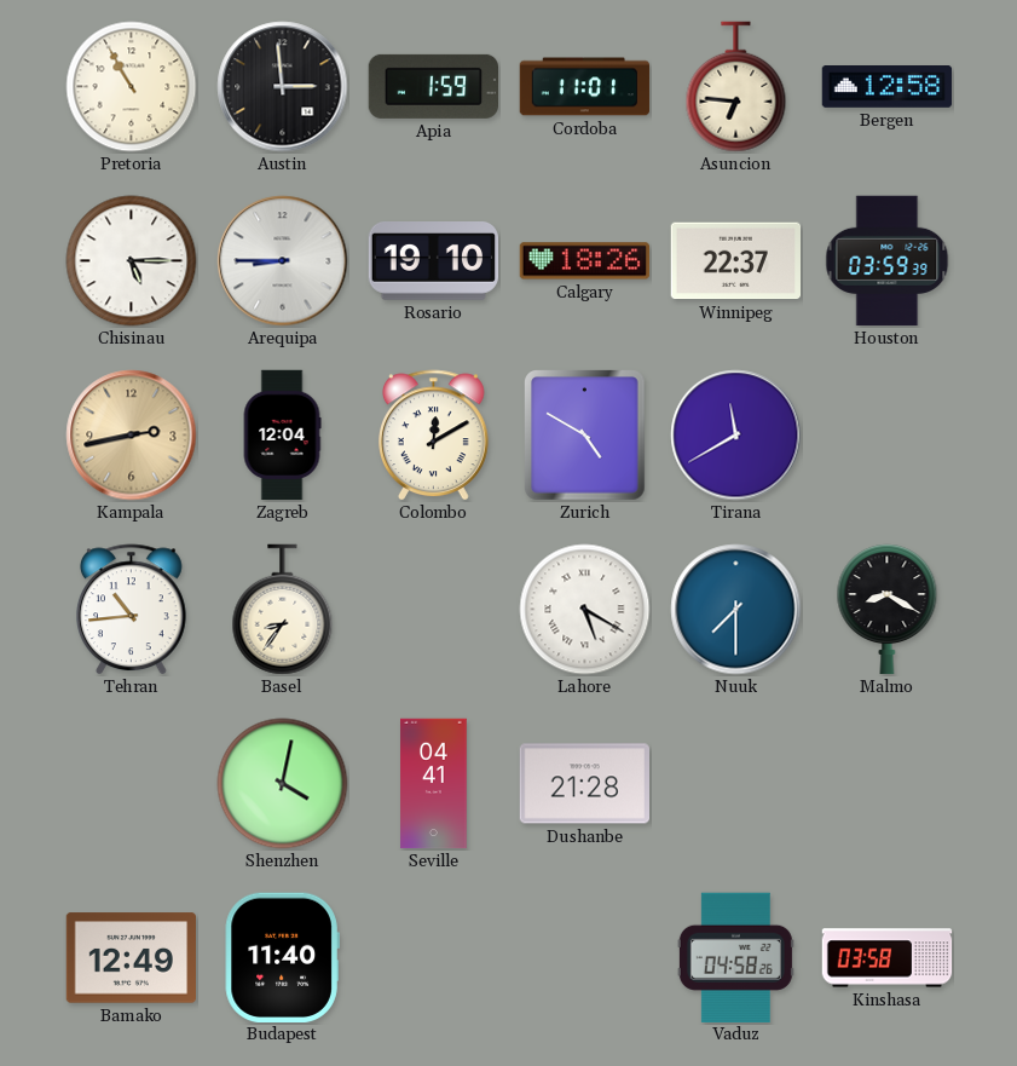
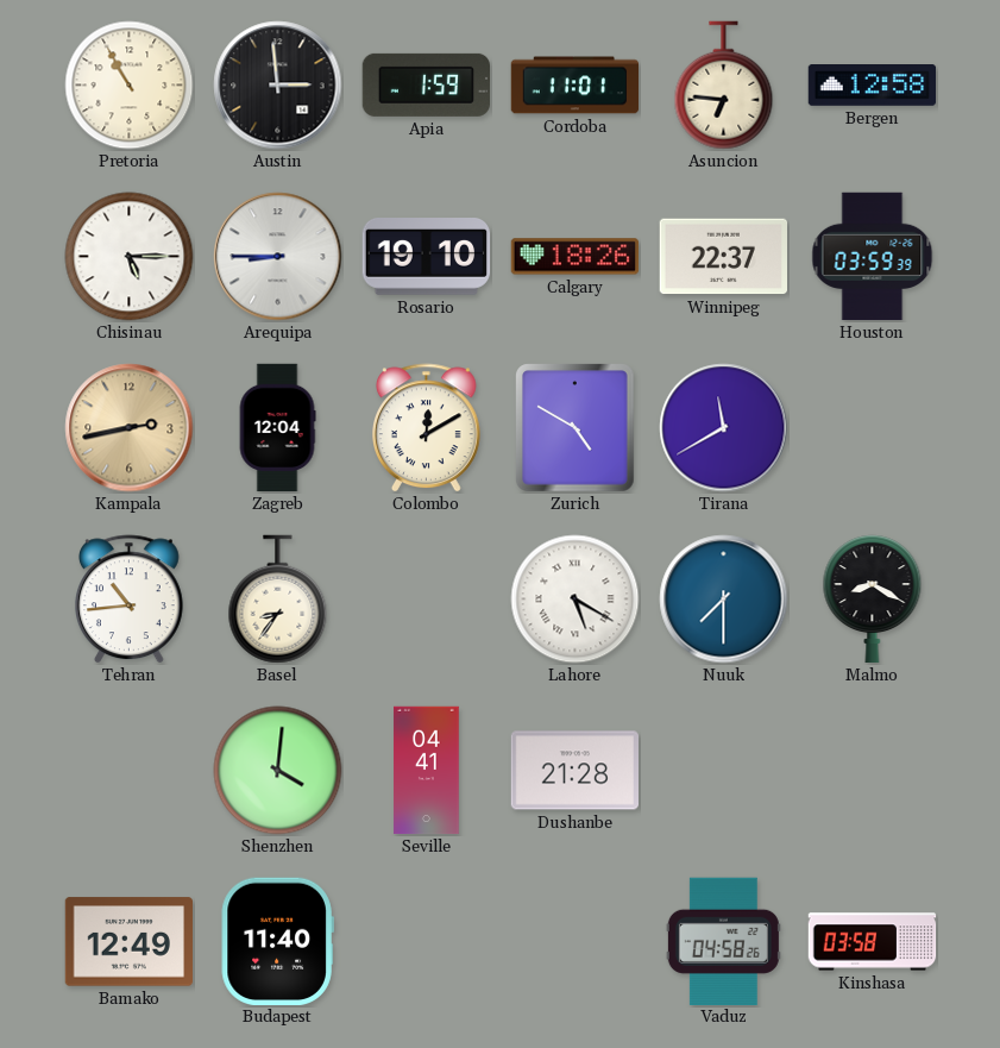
Shenzhen: 4:02 -> 4:01
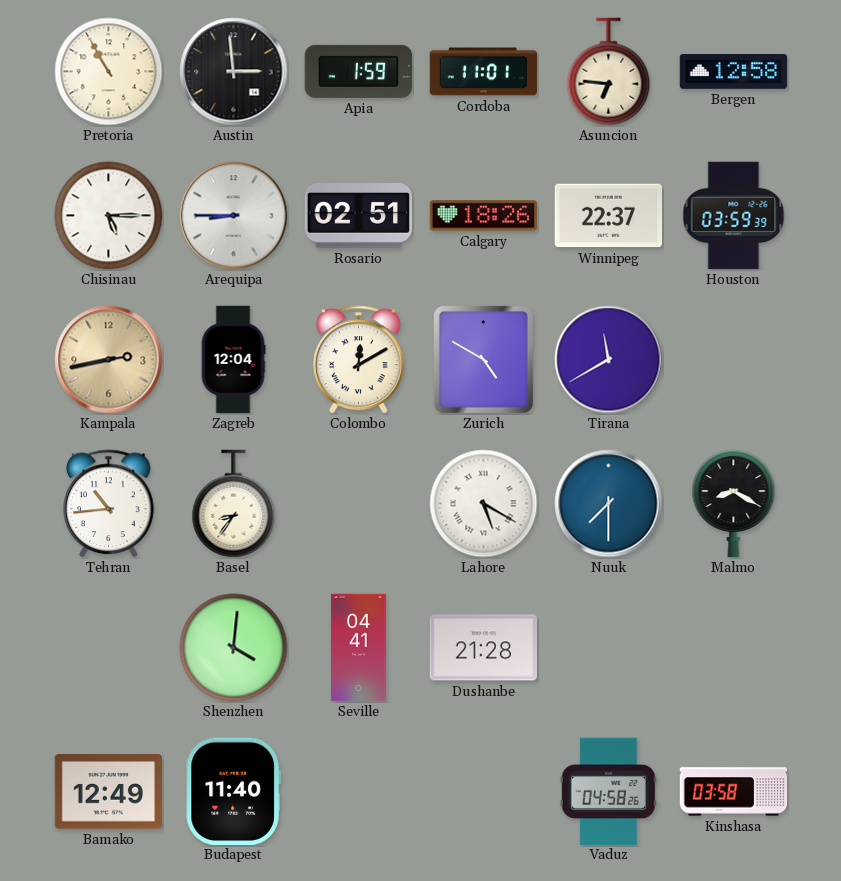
Rosario: 19:10 -> 02:51
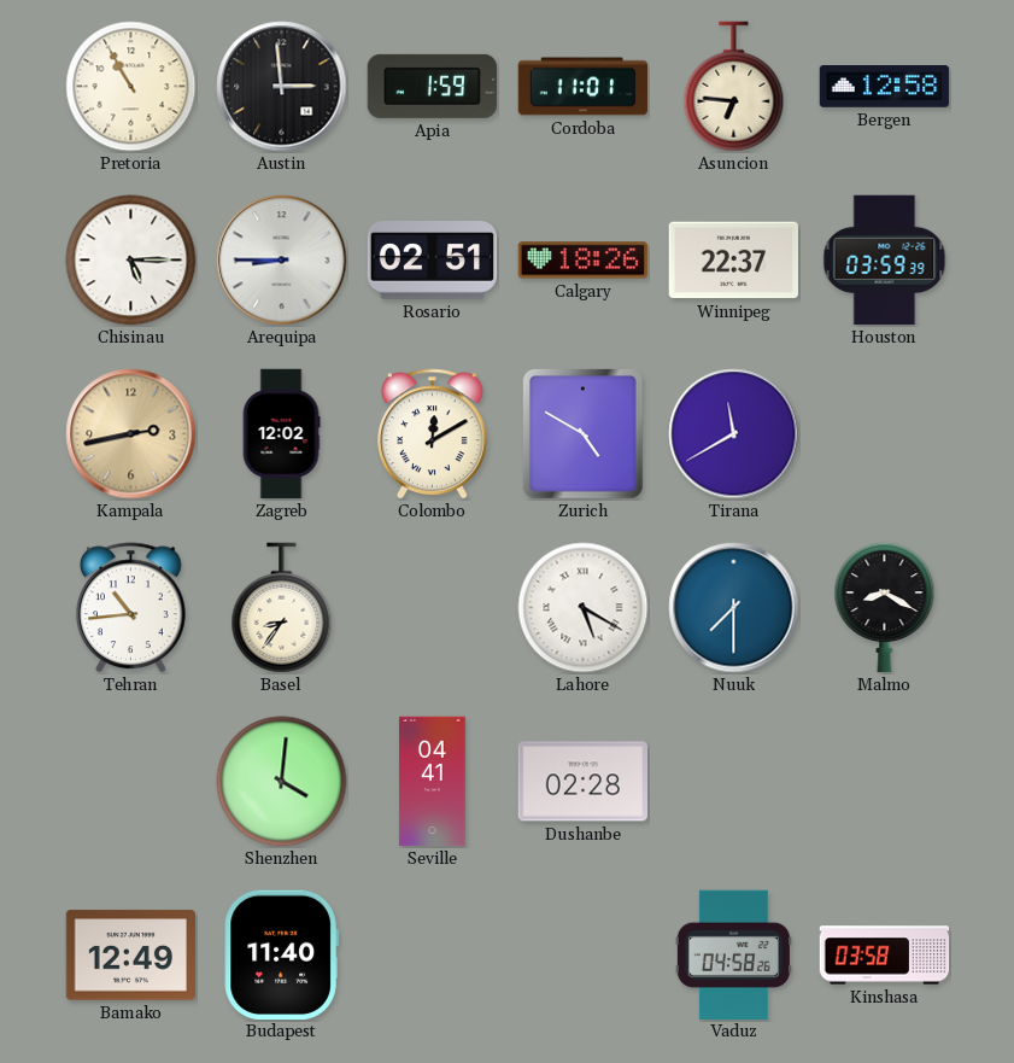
Zagreb: 12:04 -> 12:02
Dushanbe: 21:28 -> 02:28
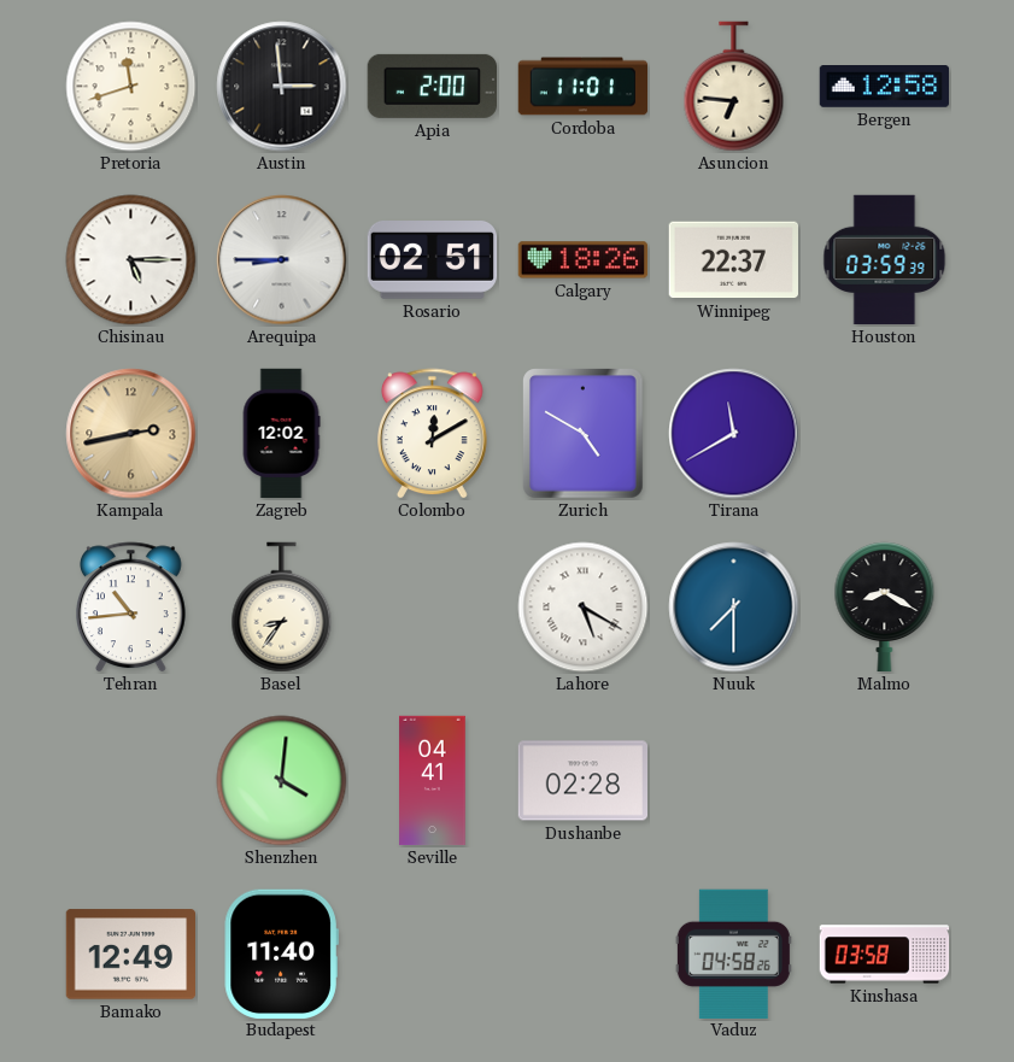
Pretoria: 10:55 -> 11:42
Apia: 1:59 -> 2:00
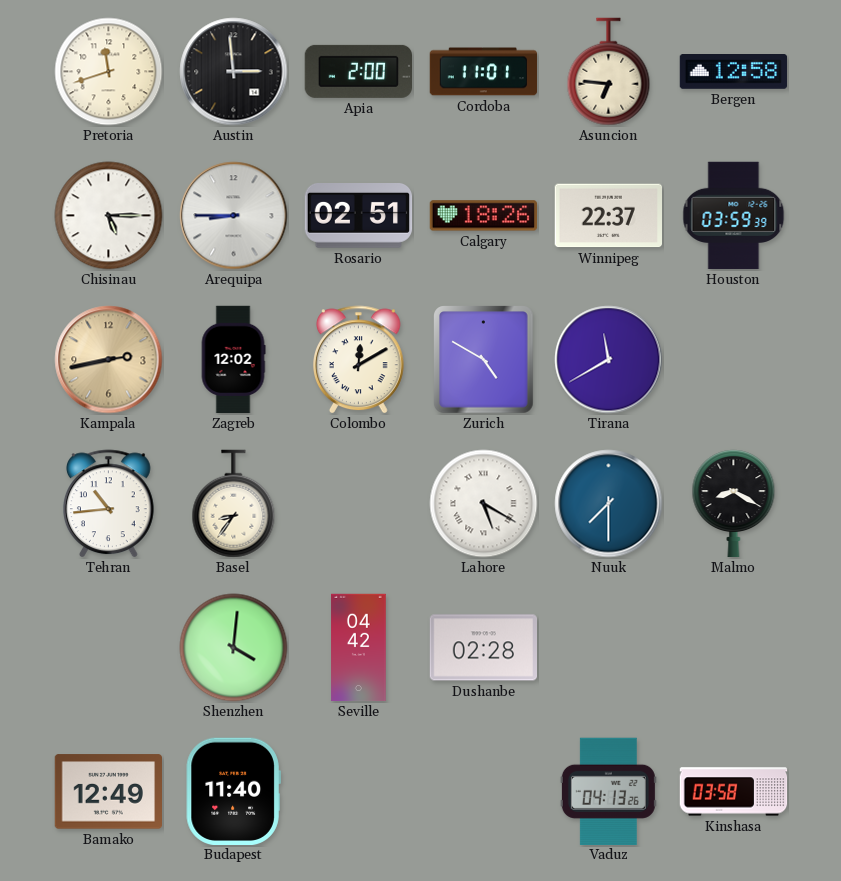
Seville: 04:41 -> 04:42
Vaduz: 04:58 -> 04:13
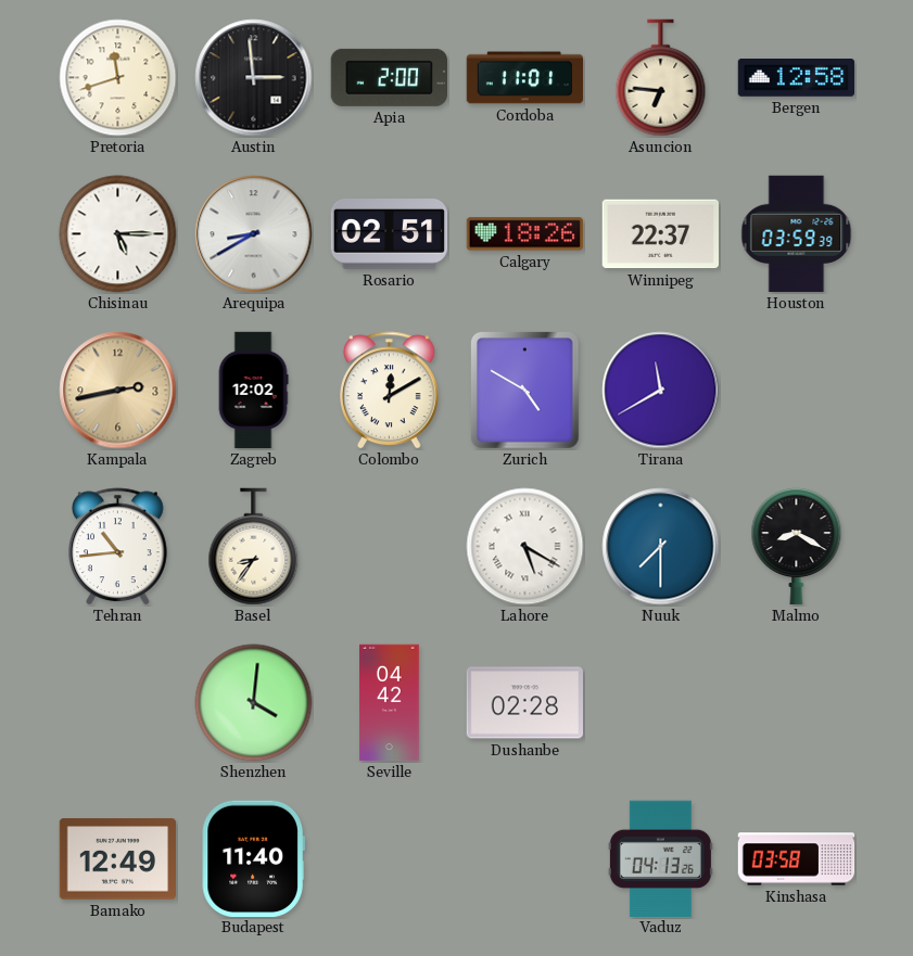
Arequipa: 8:45 -> 8:40
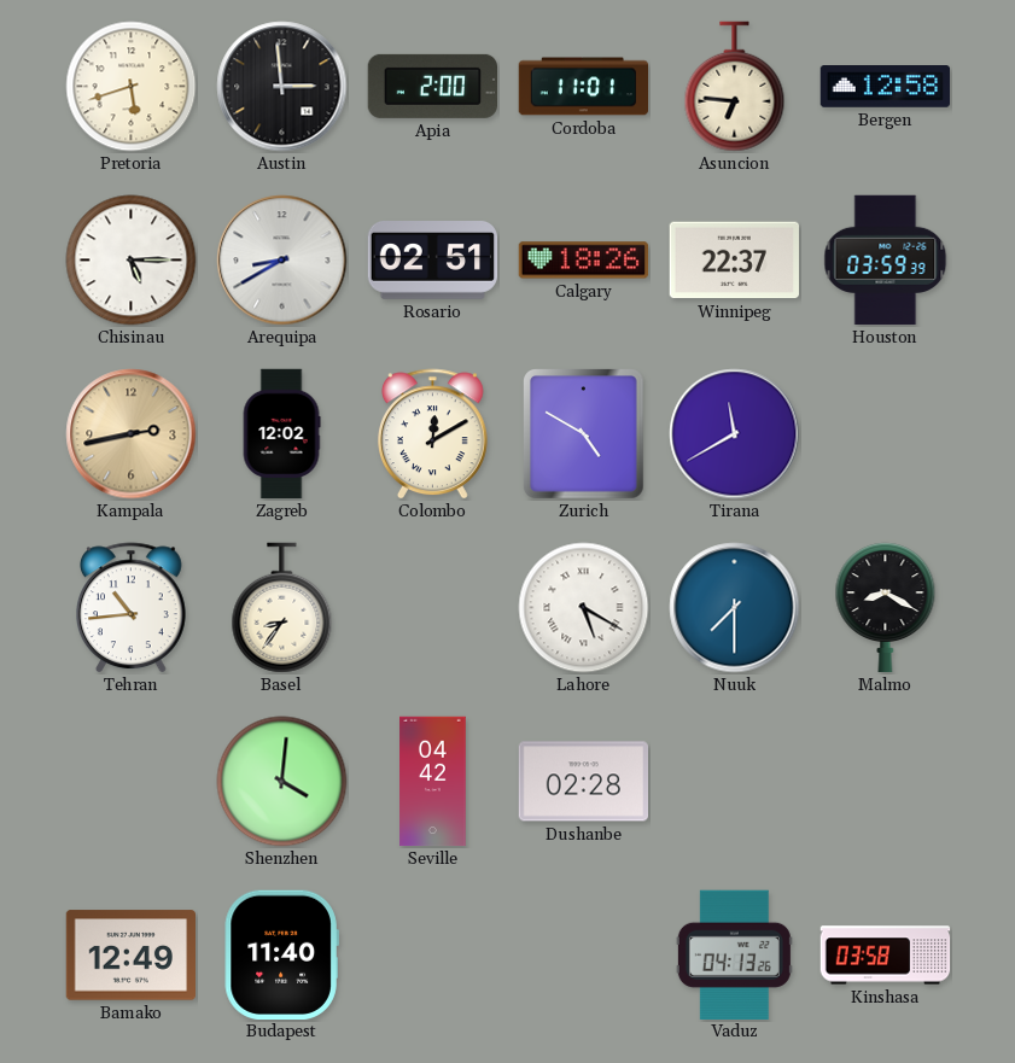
Pretoria: 11:42 -> 5:42
